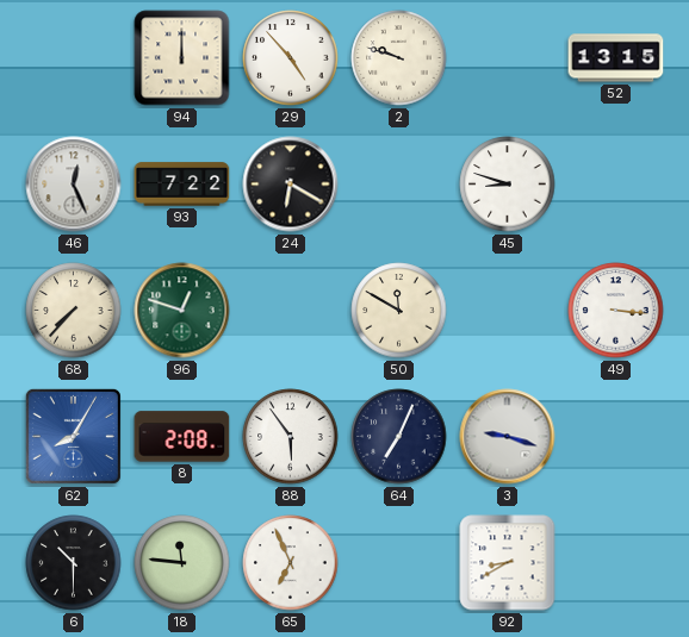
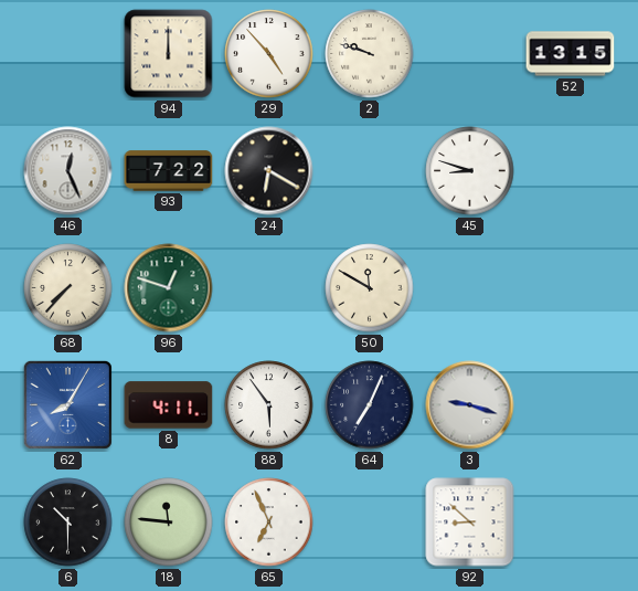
49: 3:16 -> none
8: 2:08 -> 4:11
92: 8:40 -> 8:52
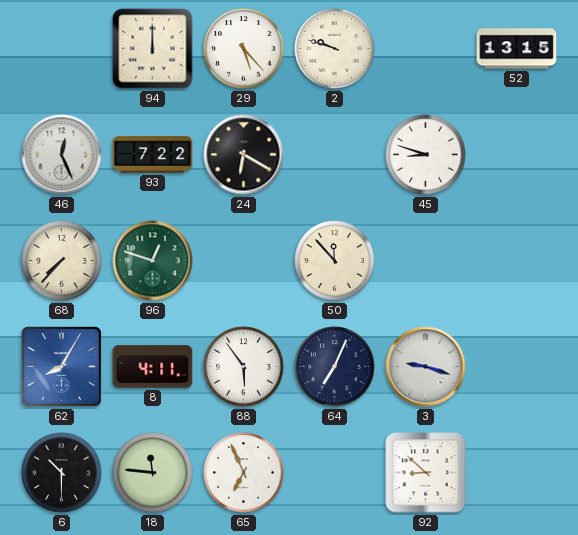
29: 4:53 -> 5:23
50: 11:50 -> 11:53
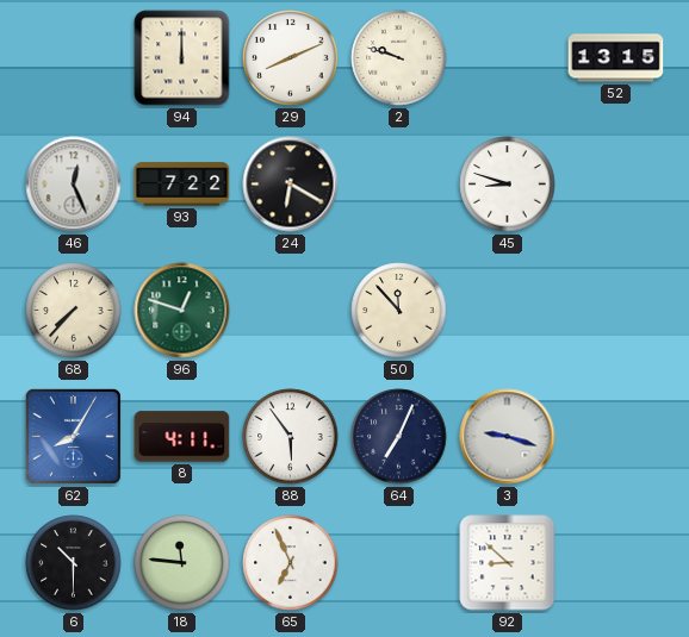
29: 5:23 -> 8:11
